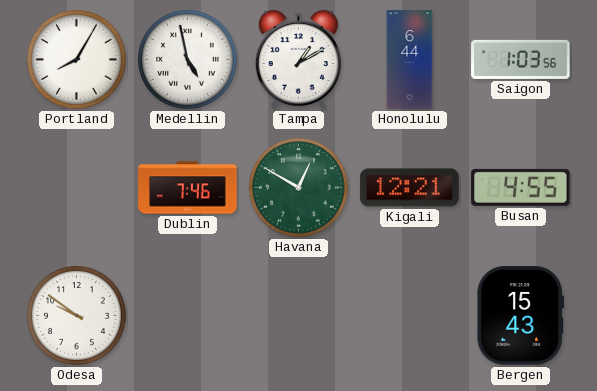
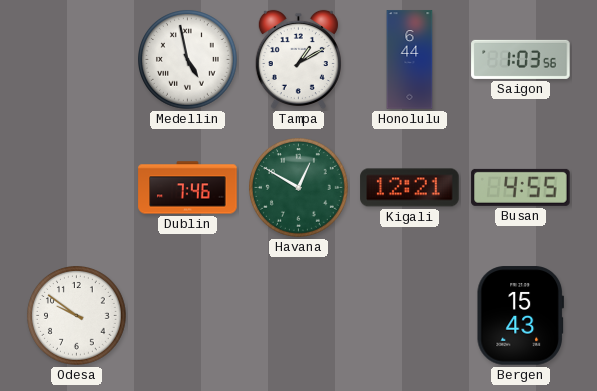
Portland: 8:05 -> none
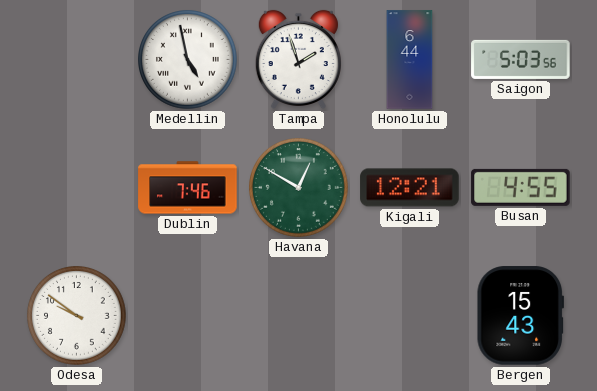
Tampa: 1:10 -> 1:57
Saigon: 1:03 -> 5:03
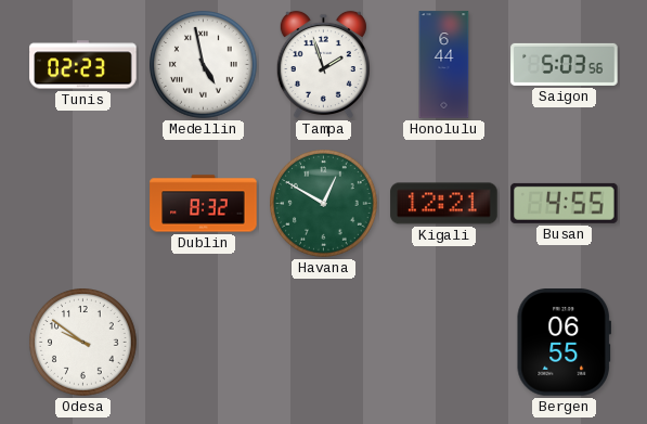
Tunis: none -> 02:23
Dublin: 7:46 -> 8:32
Bergen: 15:43 -> 06:55
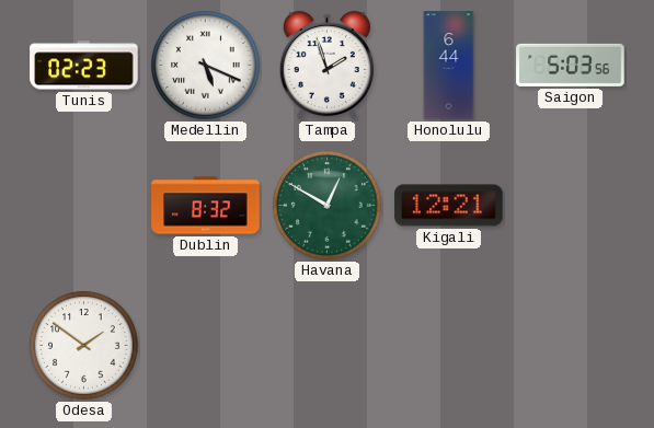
Medellin: 4:58 -> 5:19
Busan: 4:55 -> none
Odesa: 9:51 -> 1:51
Bergen: 06:55 -> none
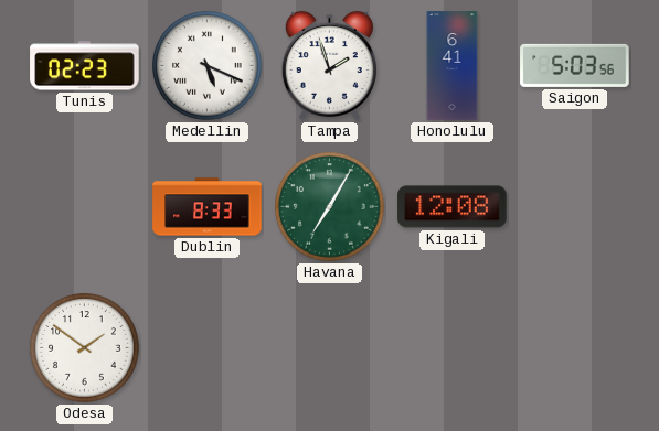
Honolulu: 6:44 -> 6:41
Dublin: 8:32 -> 8:33
Havana: 12:50 -> 7:05
Kigali: 12:21 -> 12:08
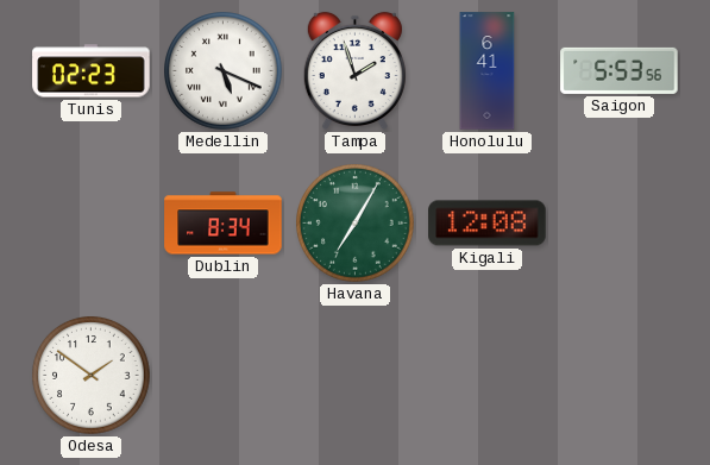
Saigon: 5:03 -> 5:53
Dublin: 8:33 -> 8:34
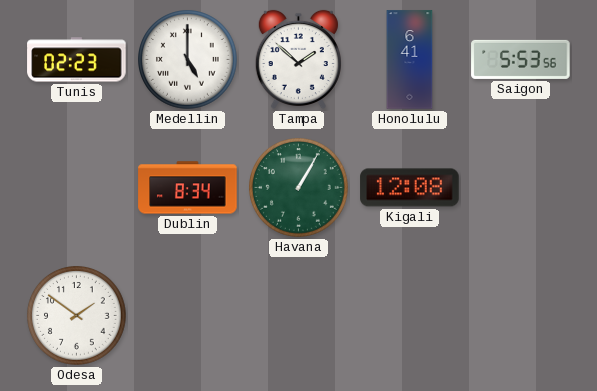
Medellin: 5:19 -> 5:00
Tampa: 1:57 -> 1:52
Havana: 7:05 -> 1:05
